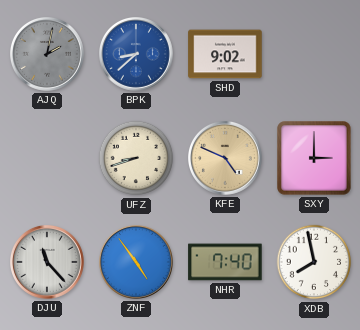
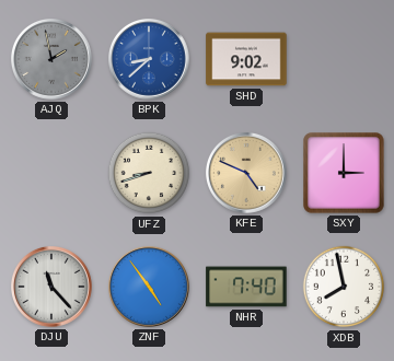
AJQ: 2:02 -> 1:58
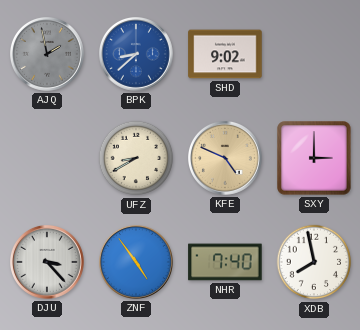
UFZ: 8:42 -> 8:40
DJU: 11:23 -> 3:23
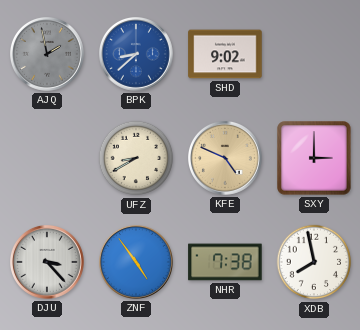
NHR: 7:40 -> 7:38
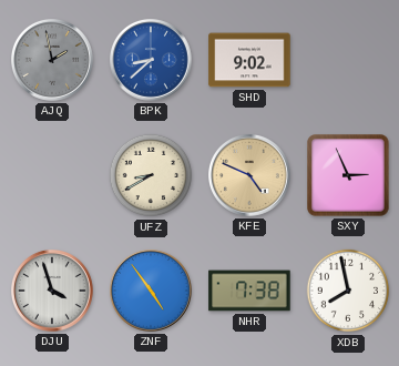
SXY: 3:00 -> 2:56
DJU: 3:23 -> 3:57
